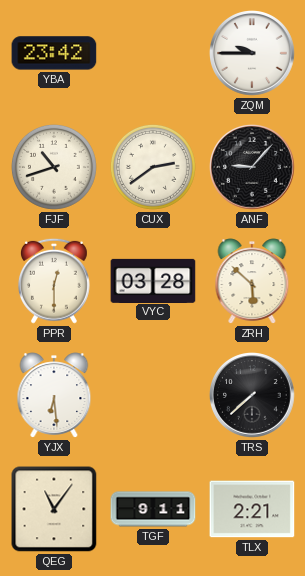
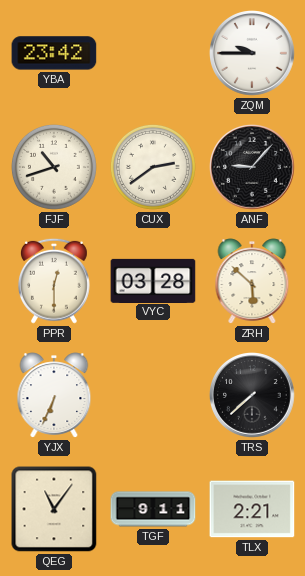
YJX: 6:29 -> 6:34
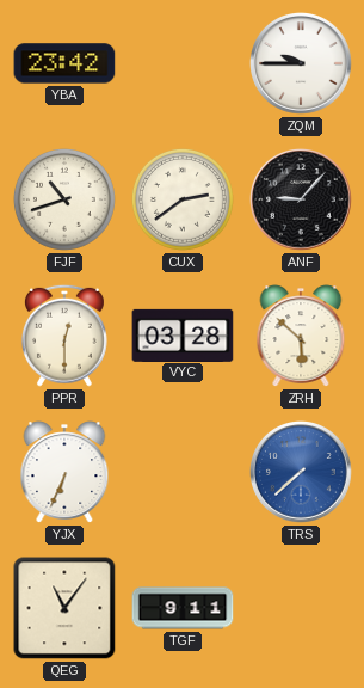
TRS dial: black -> blue
TLX: 2:21 -> none
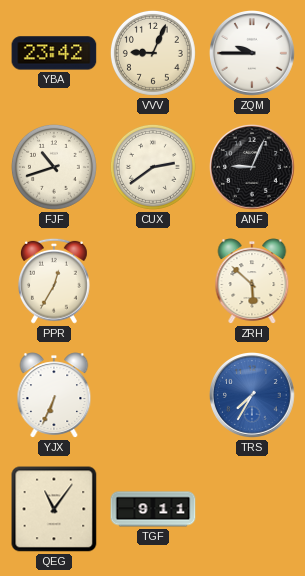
VVV: none -> 9:04
ANF: 9:07 -> 9:04
PPR: 12:30 -> 12:35
VYC: 03:28 -> none
TRS: 7:38 -> 7:35
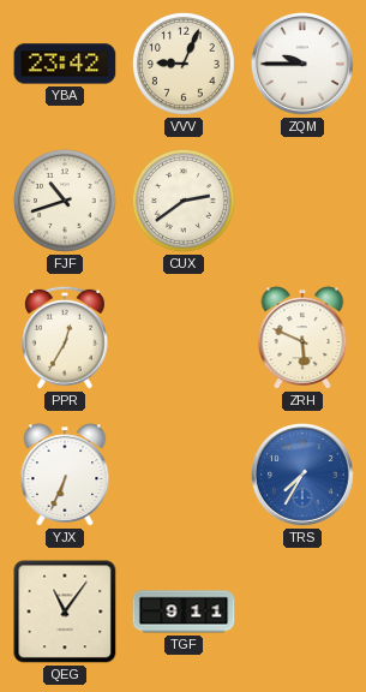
ANF: 9:04 -> none
ZRH: 5:52 -> 5:49
